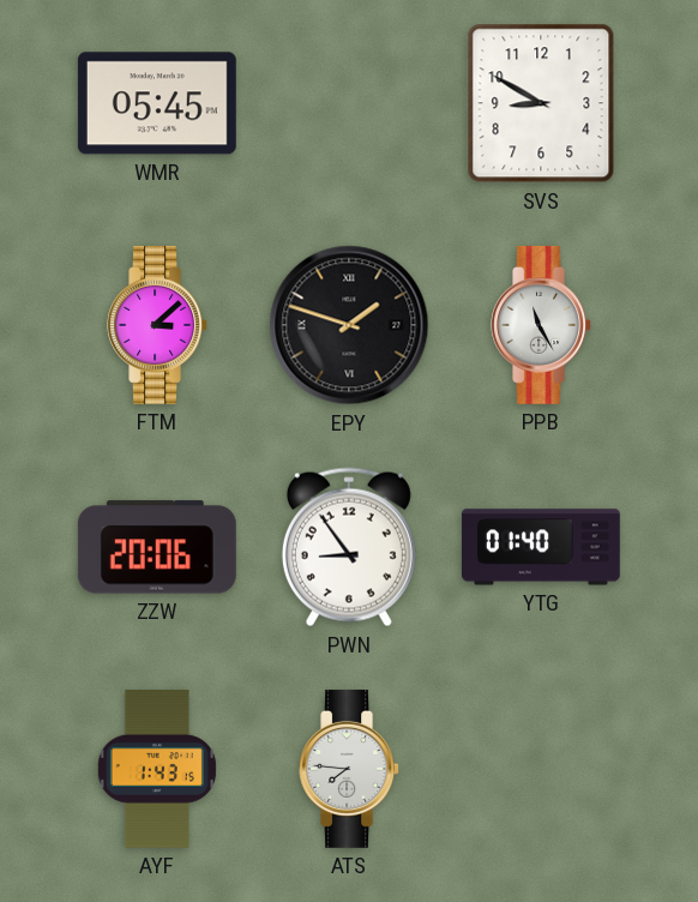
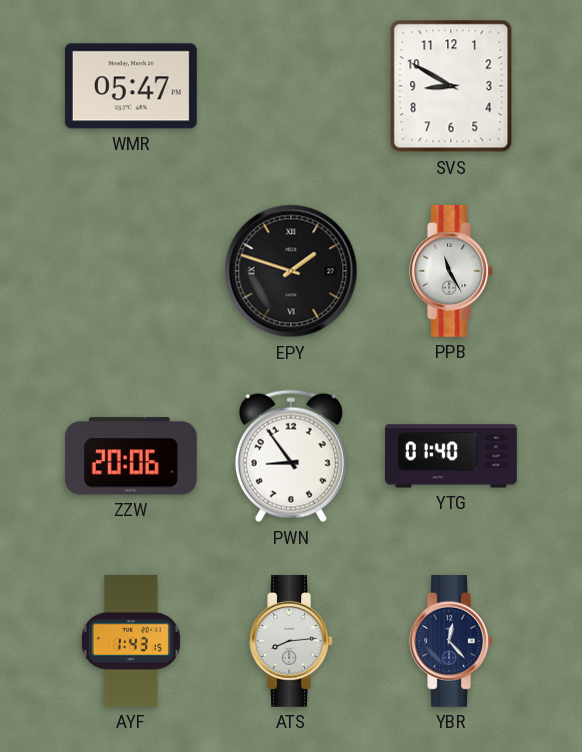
WMR: 05:45 -> 05:47
FTM: 3:08 -> none
ATS: 7:46 -> 8:14
YBR: none -> 12:23
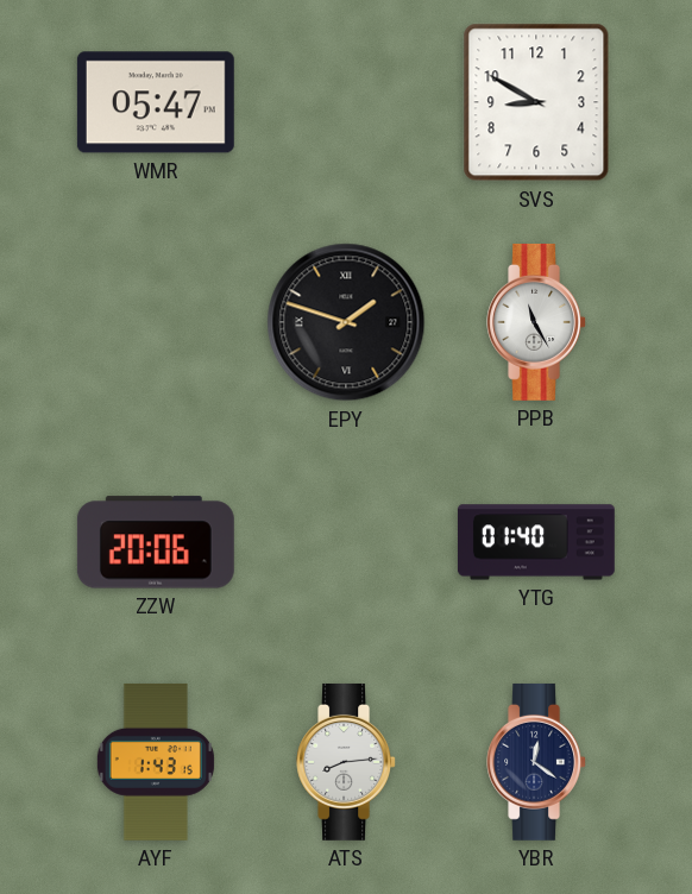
PWN: 8:54 -> none
YBR: 12:23 -> 12:21
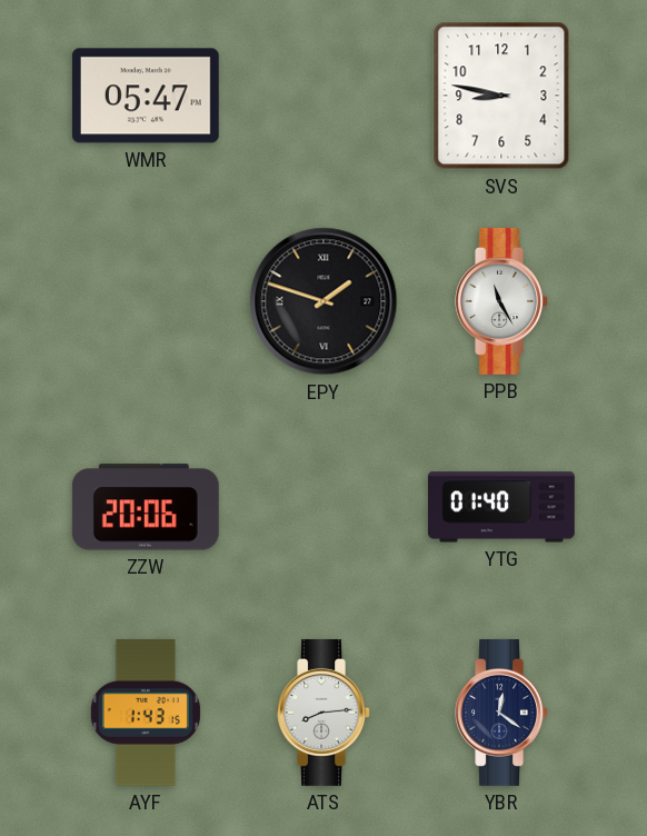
SVS: 8:50 -> 8:47
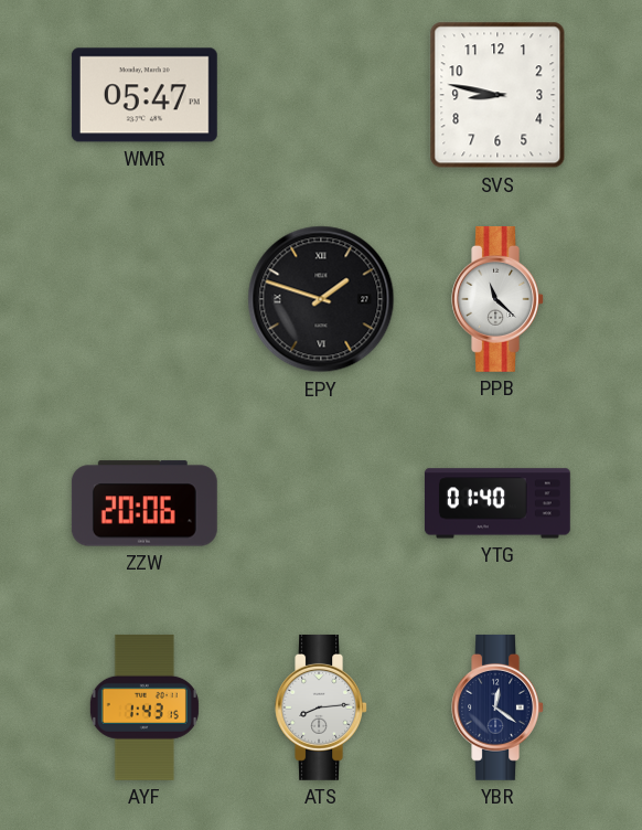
PPB: 11:25 -> 11:22
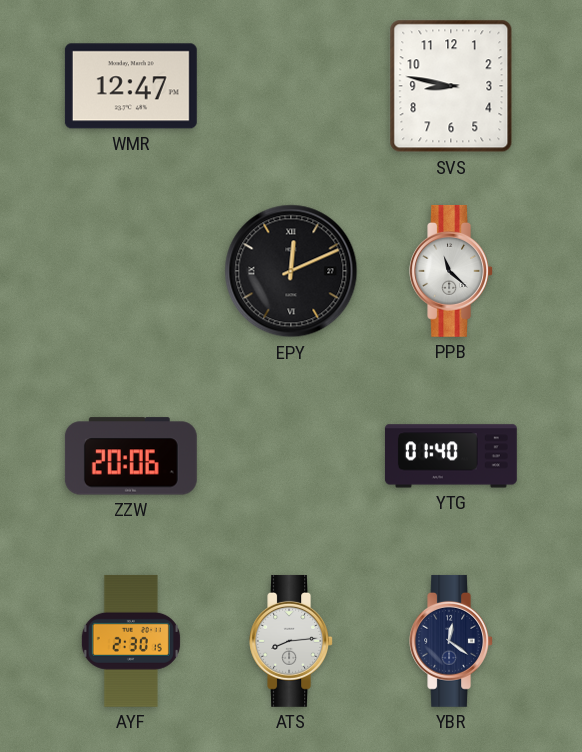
WMR: 05:47 -> 12:47
EPY: 1:48 -> 12:11
AYF: 1:43 -> 2:30
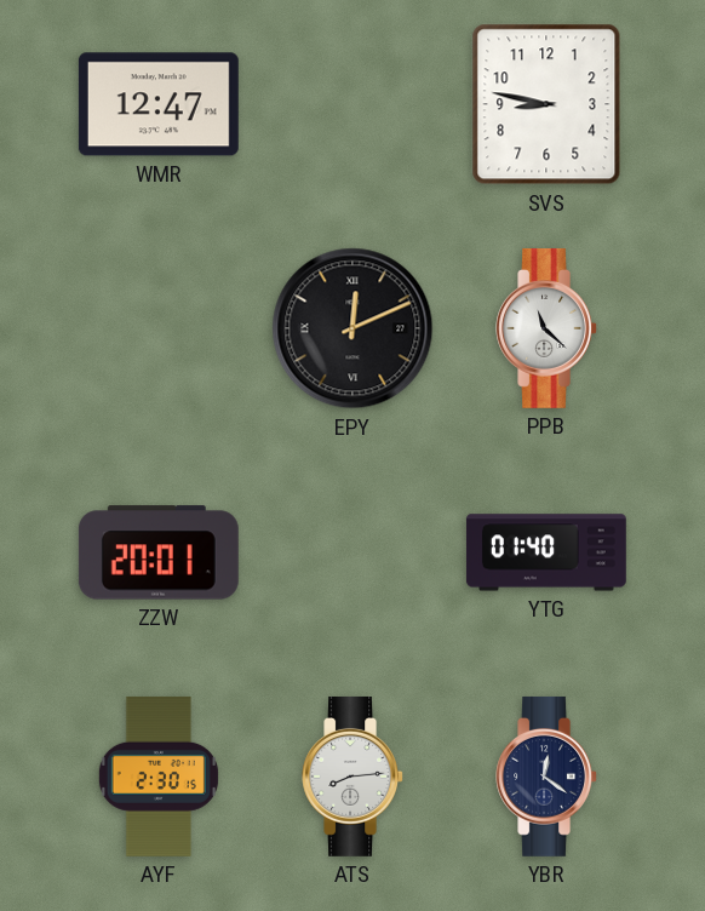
ZZW: 20:06 -> 20:01
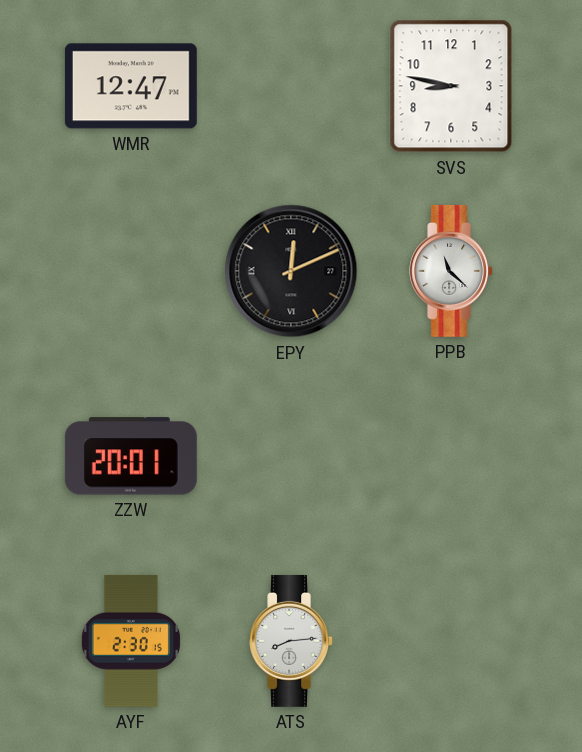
YTG: 01:40 -> none
YBR: 12:21 -> none
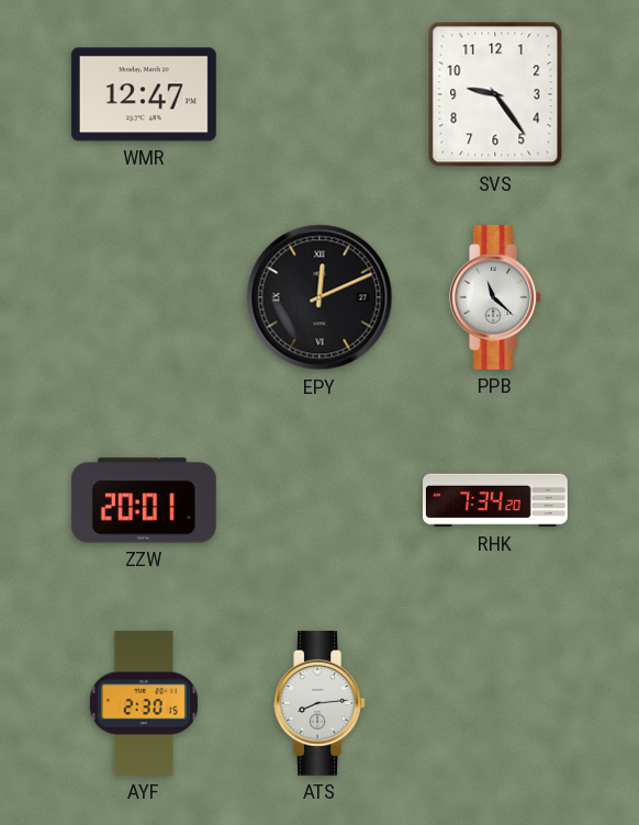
SVS: 8:47 -> 9:24
RHK: none -> 7:34
